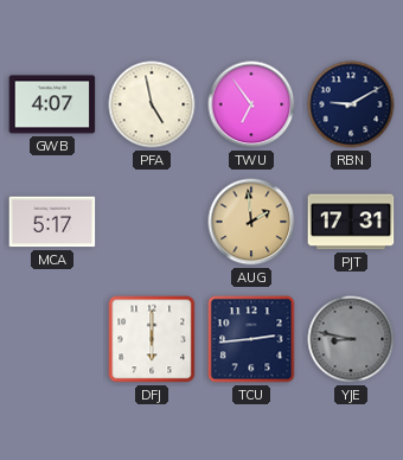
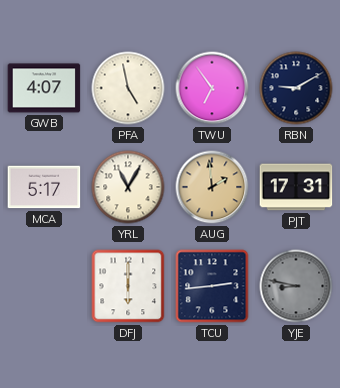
YRL: none -> 11:05
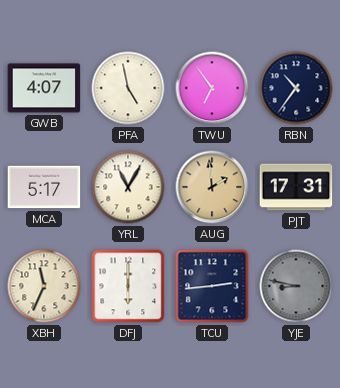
RBN: 9:10 -> 10:36
XBH: none -> 11:34
